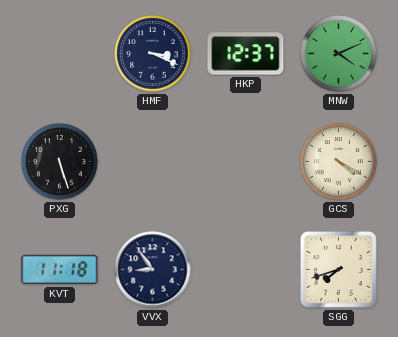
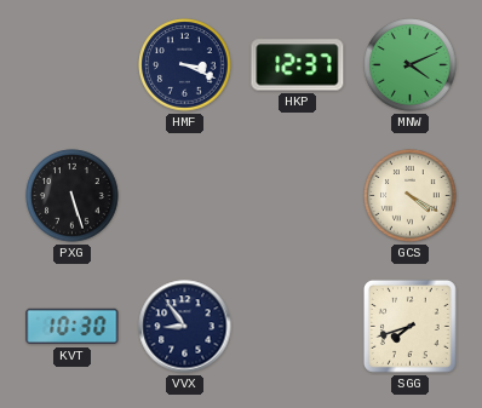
KVT: 11:18 -> 10:30
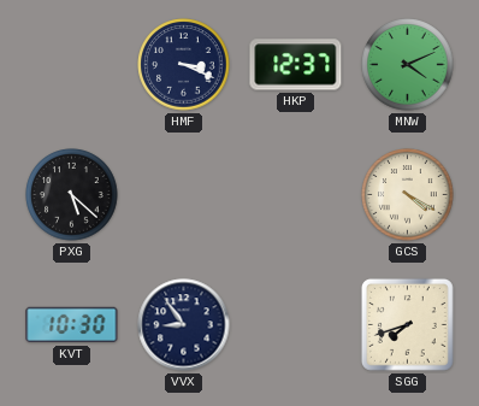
PXG: 5:27 -> 5:22
